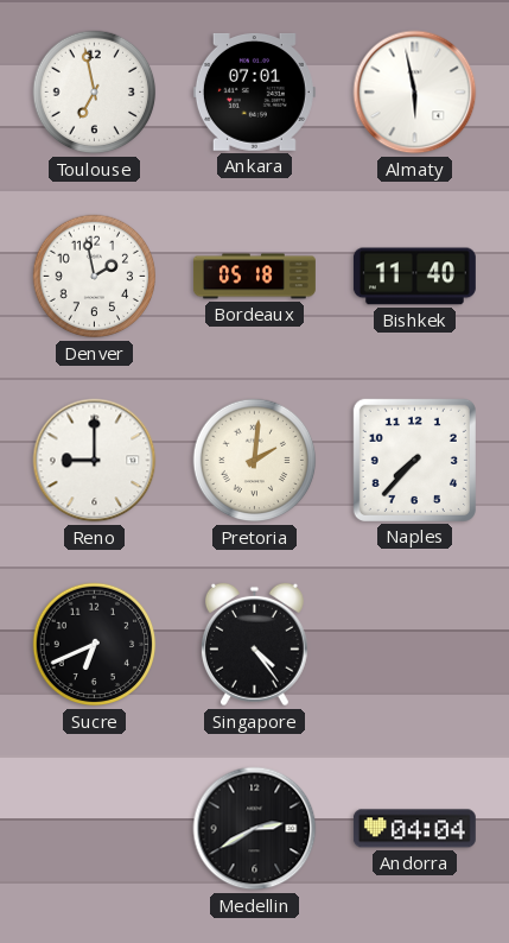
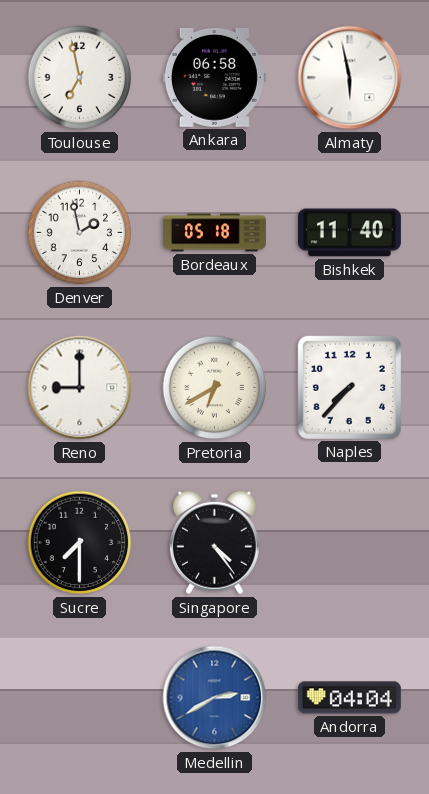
Ankara: 07:01 -> 06:58
Pretoria: 2:01 -> 6:40
Sucre: 6:41 -> 7:30
Medellin dial: black -> blue
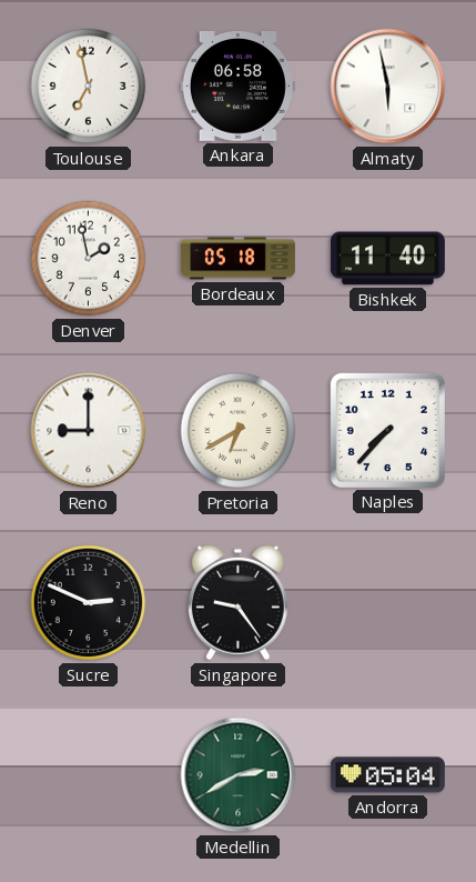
Sucre: 7:30 -> 2:49
Singapore: 4:24 -> 9:24
Medellin dial: blue -> green
Andorra: 04:04 -> 05:04
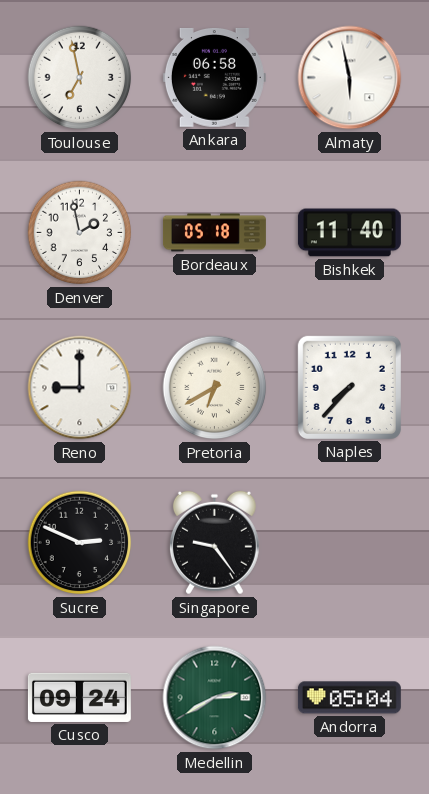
Cusco: none -> 09:24
